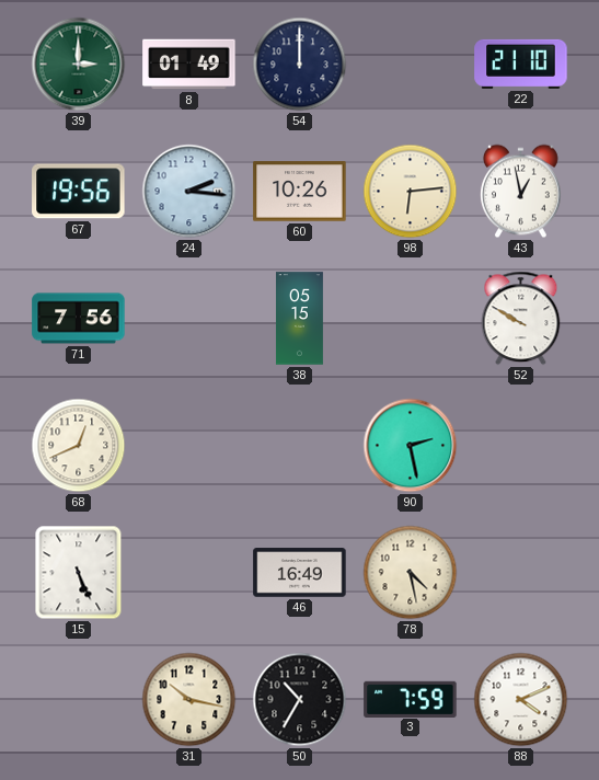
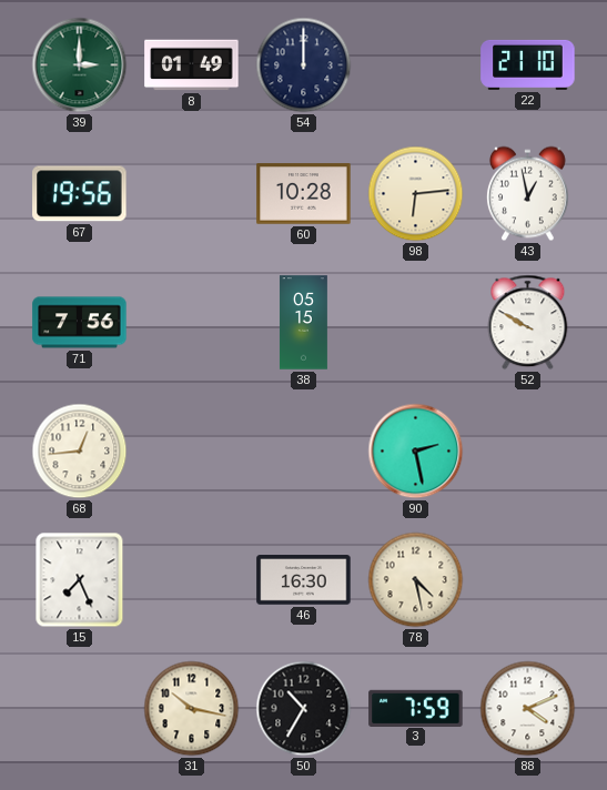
24: 2:16 -> none
60: 10:26 -> 10:28
68: 12:41 -> 12:44
15: 5:26 -> 7:26
46: 16:49 -> 16:30
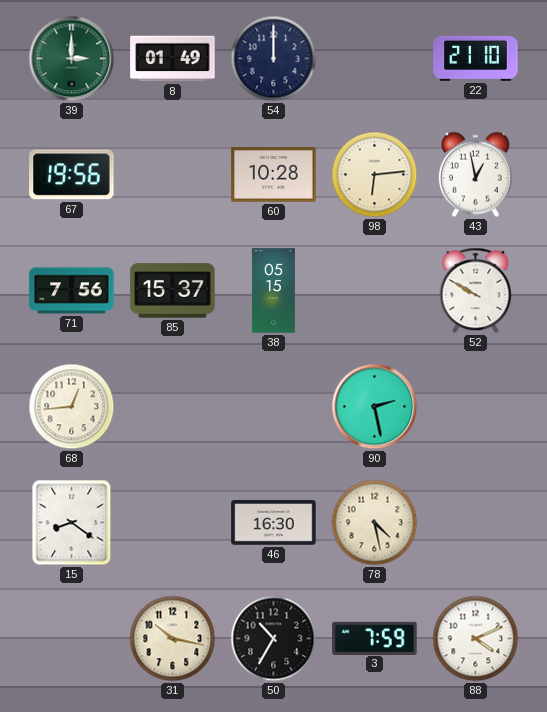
85: none -> 15:37
15: 7:26 -> 8:21
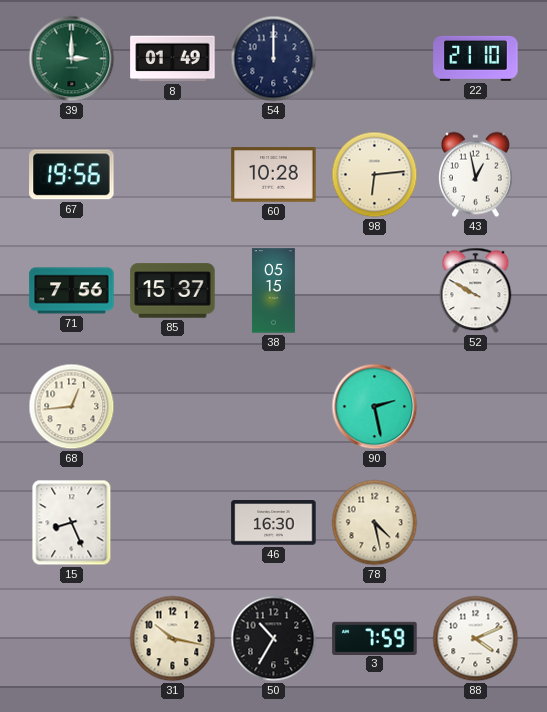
15: 8:21 -> 8:26
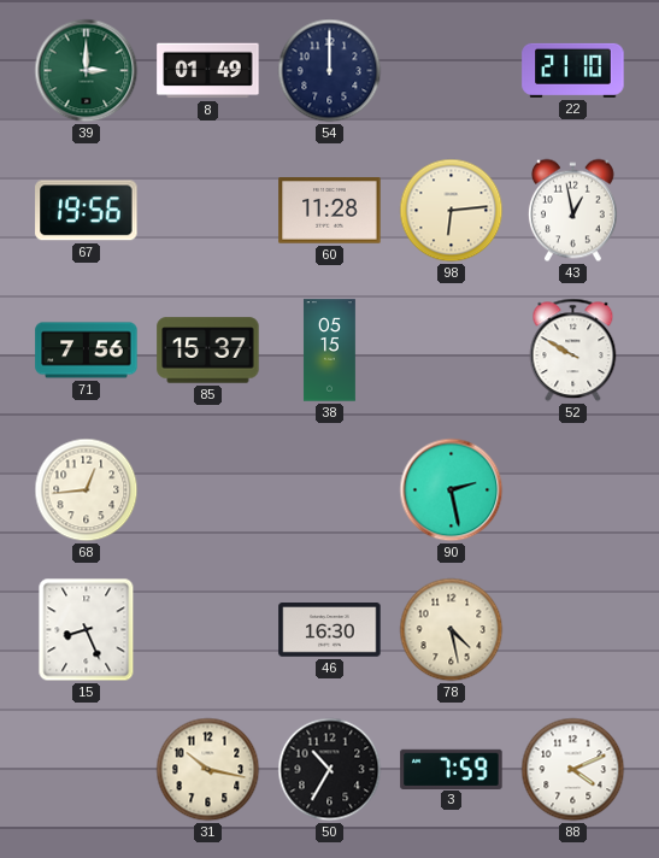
60: 10:28 -> 11:28
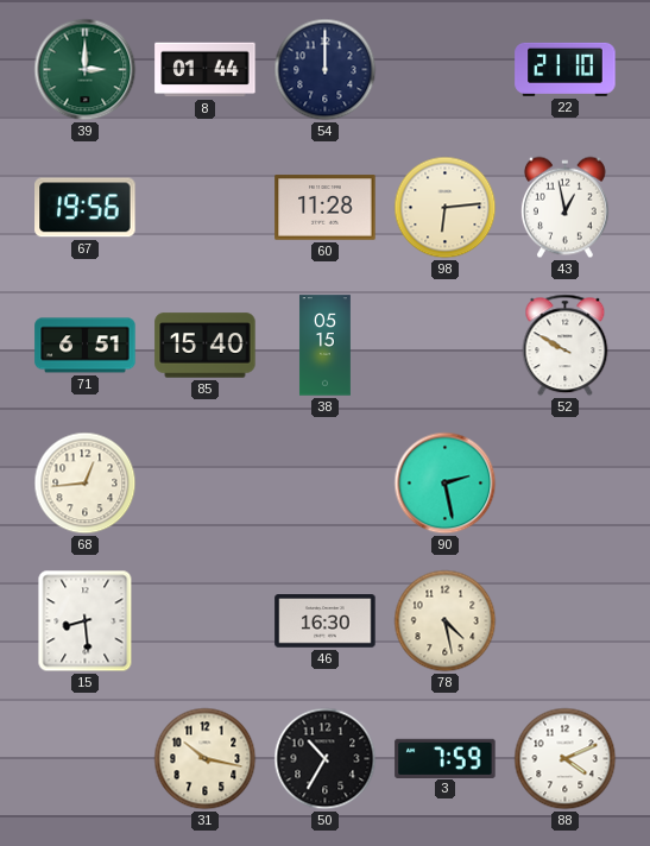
8: 01:49 -> 01:44
71: 7:56 -> 6:51
85: 15:37 -> 15:40
15: 8:26 -> 8:29
